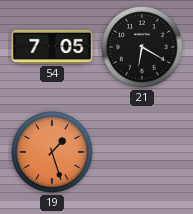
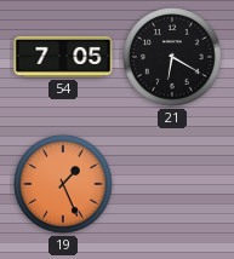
19: 1:27 -> 1:26
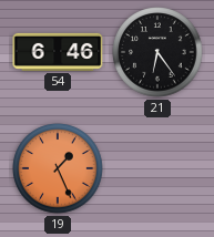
54: 7:05 -> 6:46
21: 6:20 -> 6:24
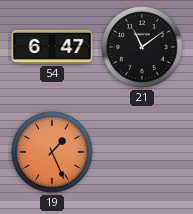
54: 6:46 -> 6:47
21: 6:24 -> 11:09
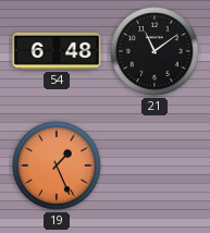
54: 6:47 -> 6:48
